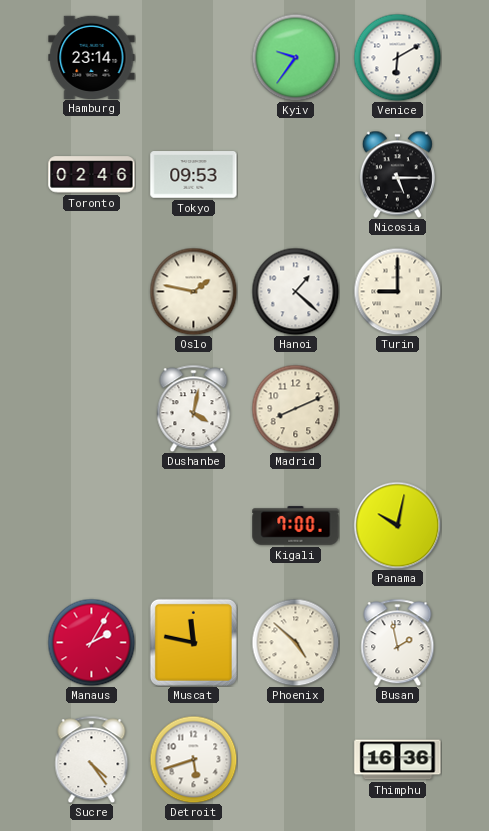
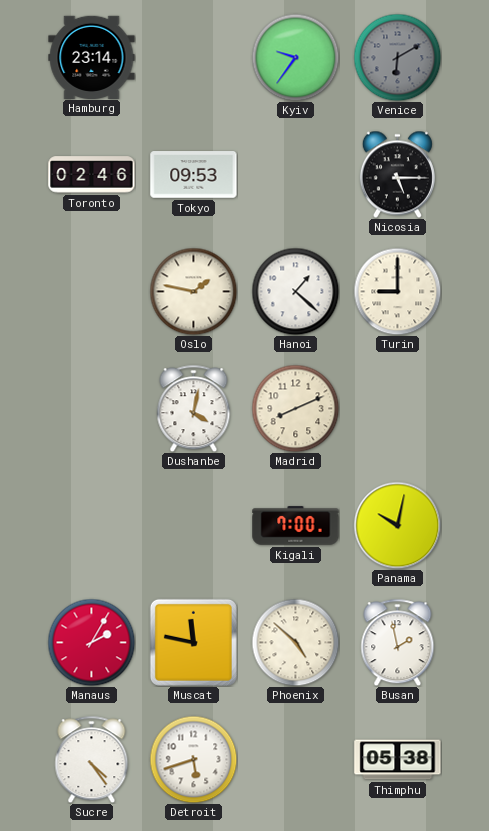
Venice dial: white -> grey
Thimphu: 16:36 -> 05:38
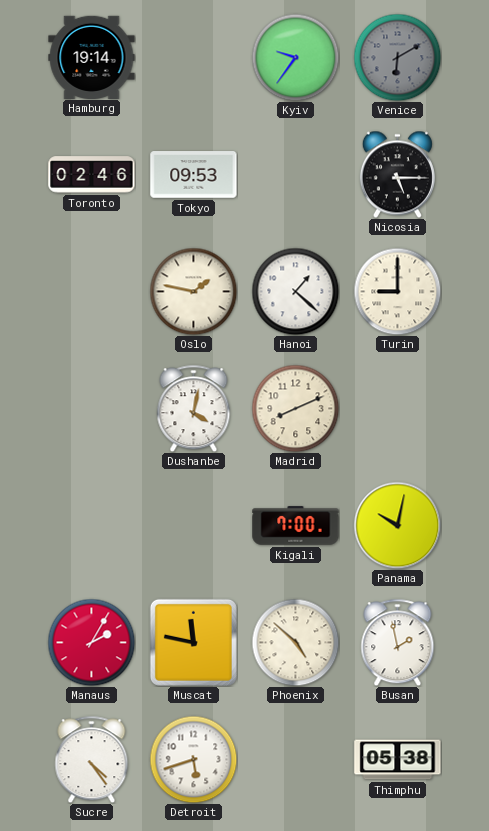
Hamburg: 23:14 -> 19:14
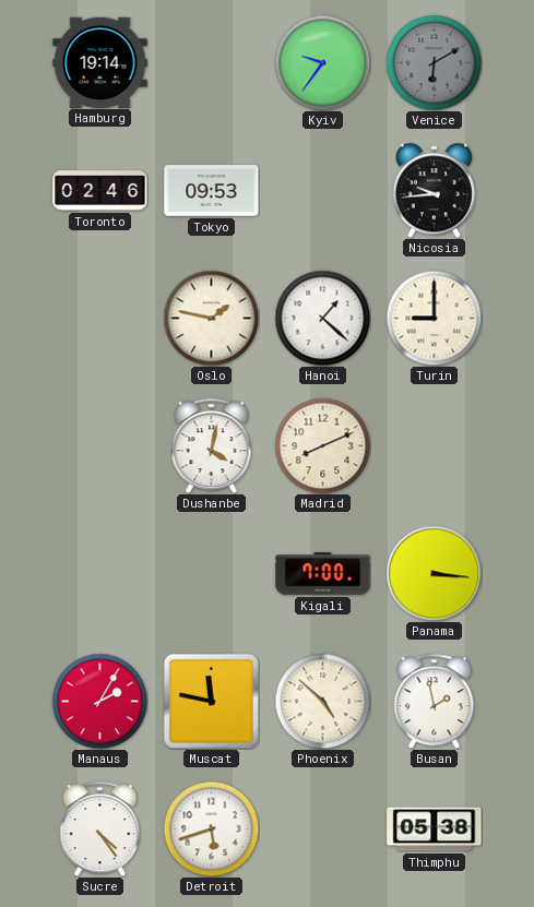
Nicosia: 5:15 -> 9:44
Panama: 10:02 -> 3:16
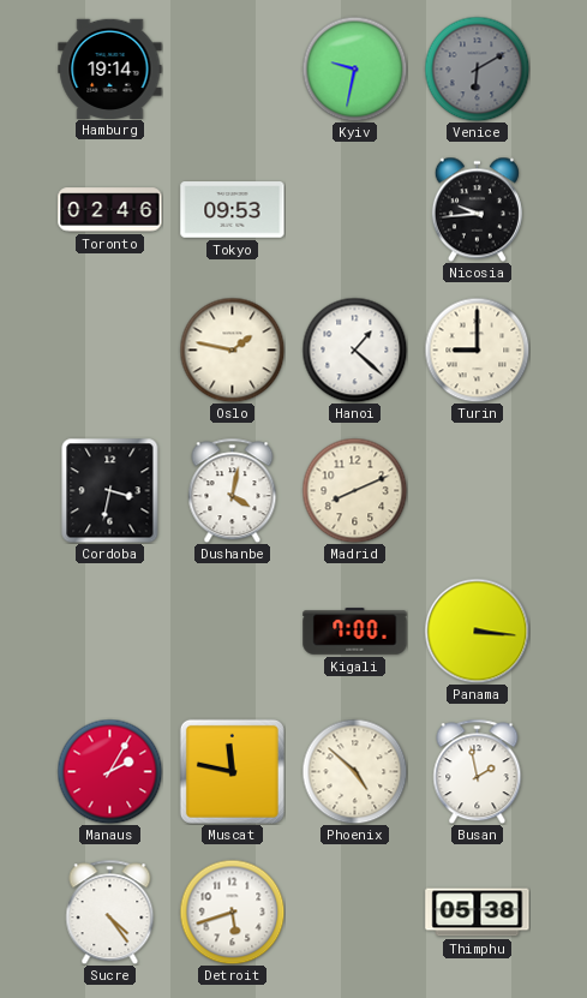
Kyiv: 9:36 -> 9:32
Cordoba: none -> 3:32
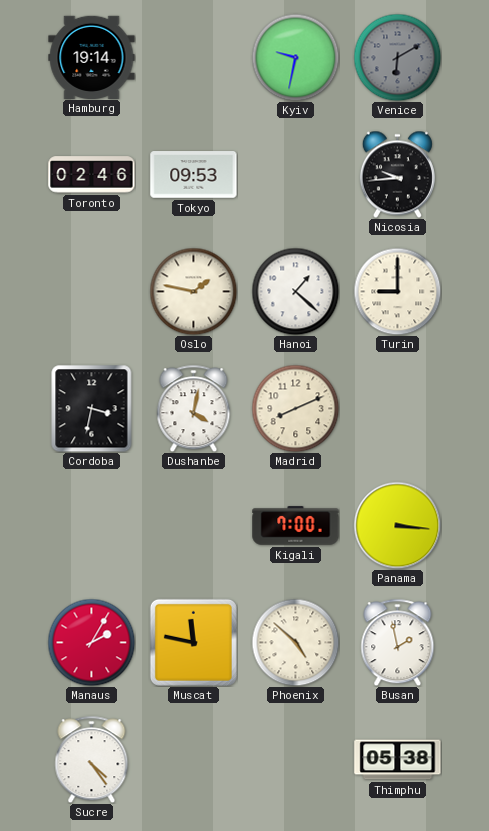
Detroit: 5:42 -> none
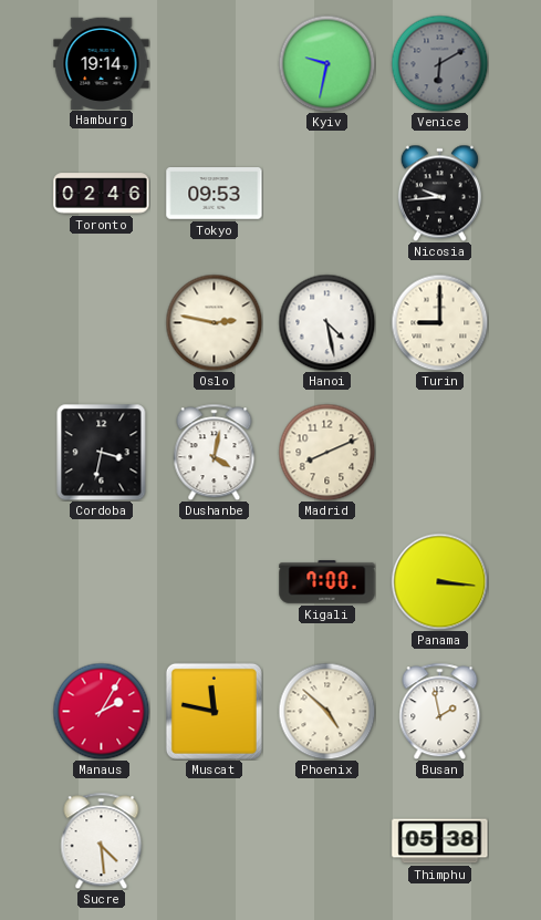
Oslo: 1:47 -> 2:47
Hanoi: 1:22 -> 4:28
Sucre: 4:24 -> 4:29
